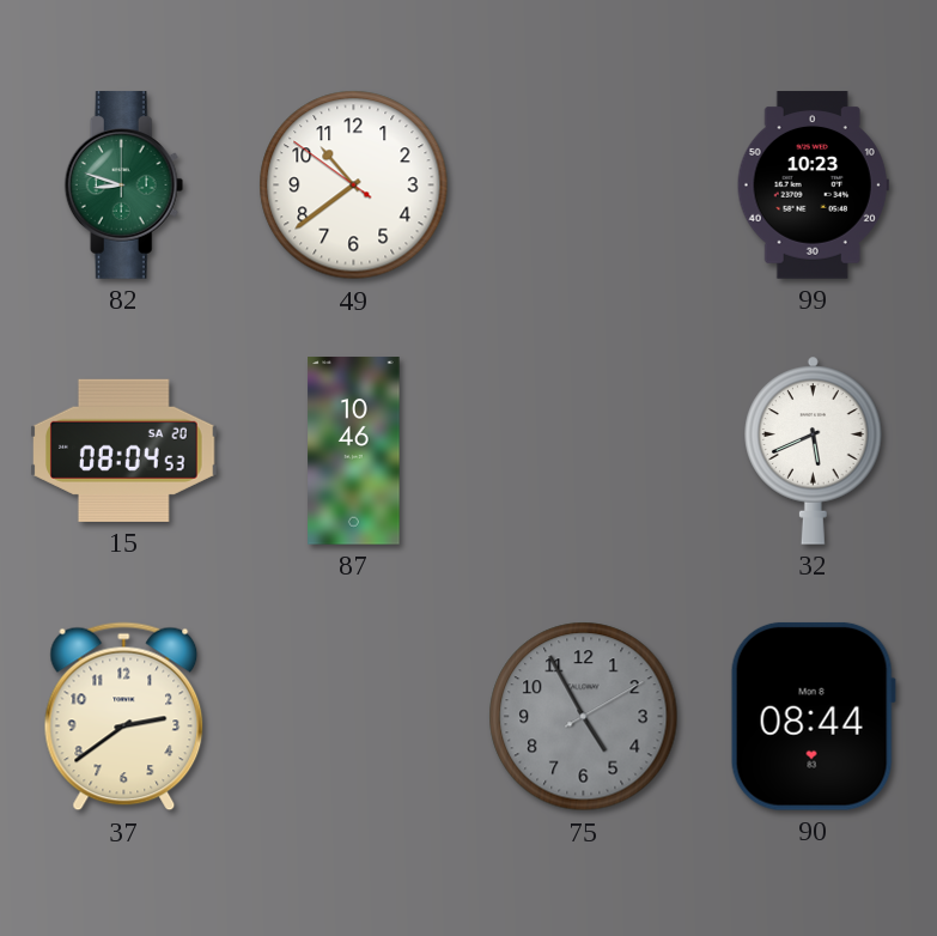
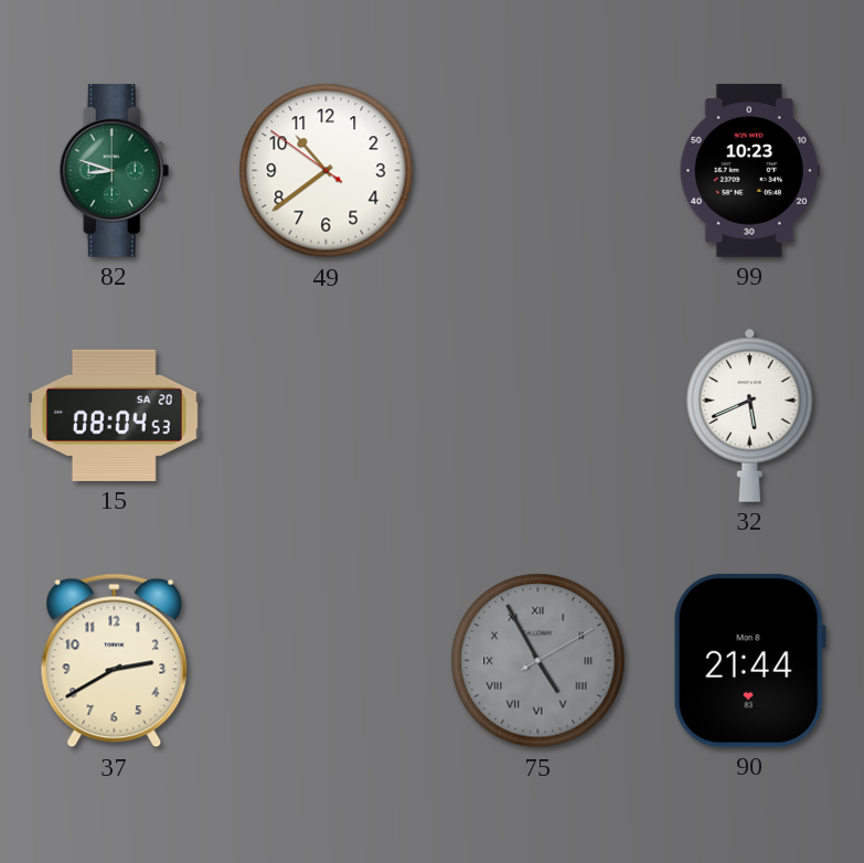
87: 10:46 -> none
37: 2:39 -> 2:40
75 numerals: Arabic -> Roman
90: 08:44 -> 21:44
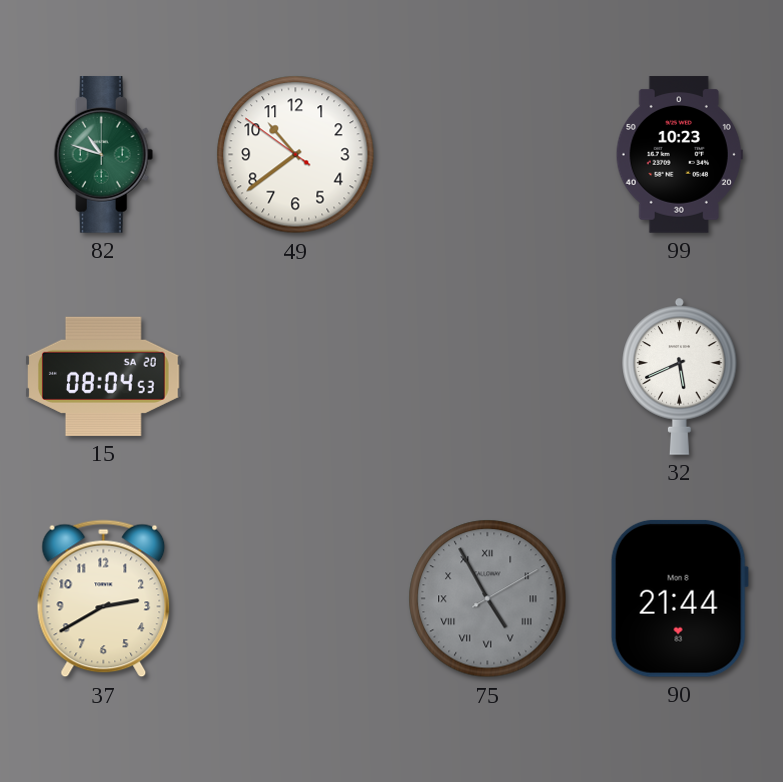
82: 8:48 -> 10:48
